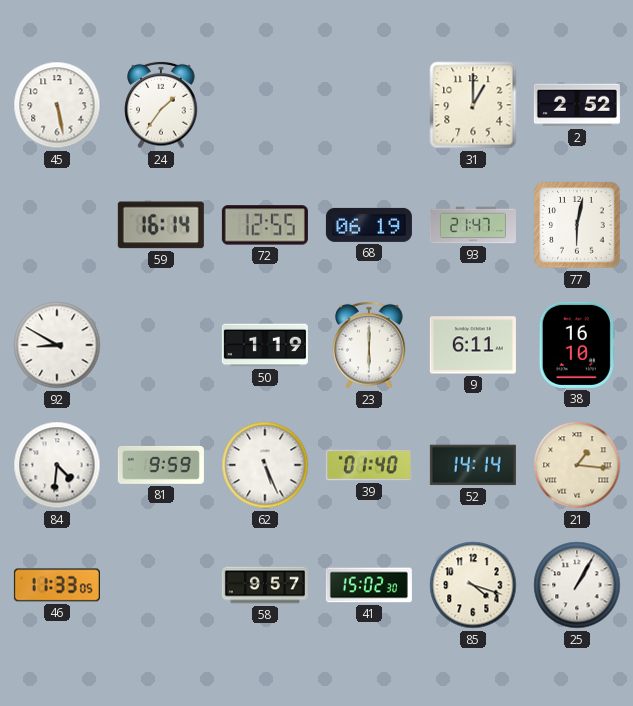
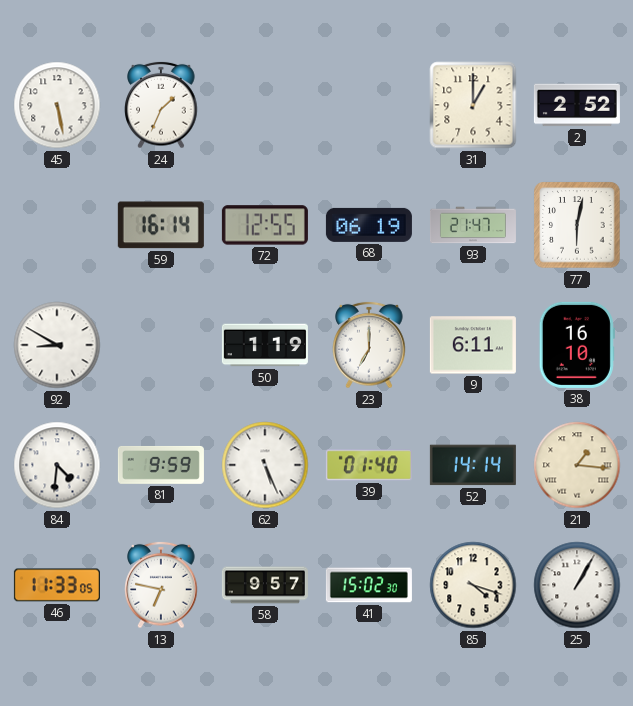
24: 1:36 -> 1:34
23: 6:00 -> 7:00
13: none -> 6:47
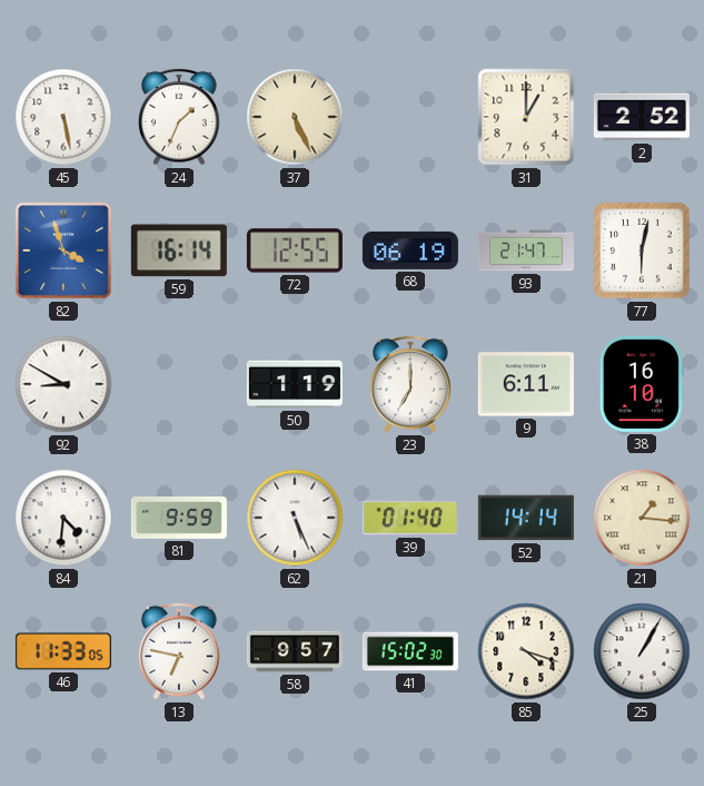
37: none -> 5:26
82: none -> 3:57
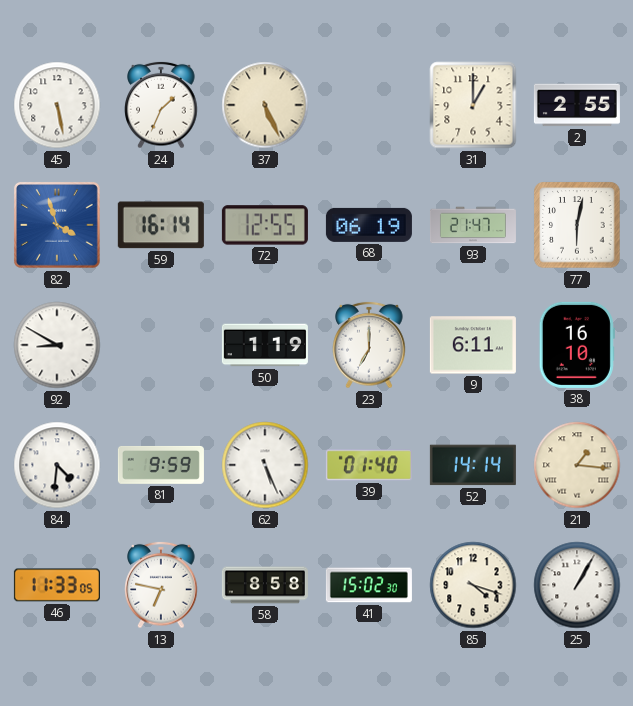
2: 2:52 -> 2:55
58: 9:57 -> 8:58
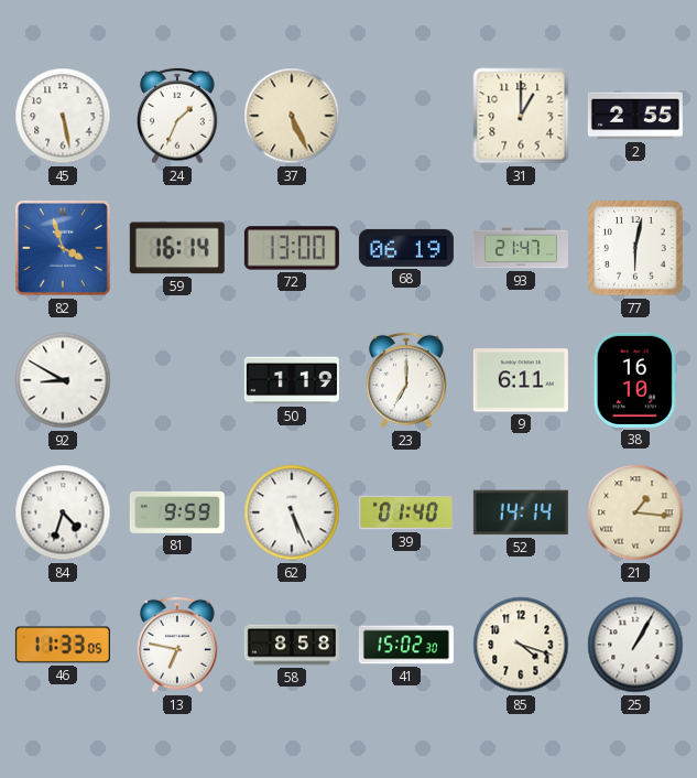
72: 12:55 -> 13:00
84: 4:31 -> 4:33
